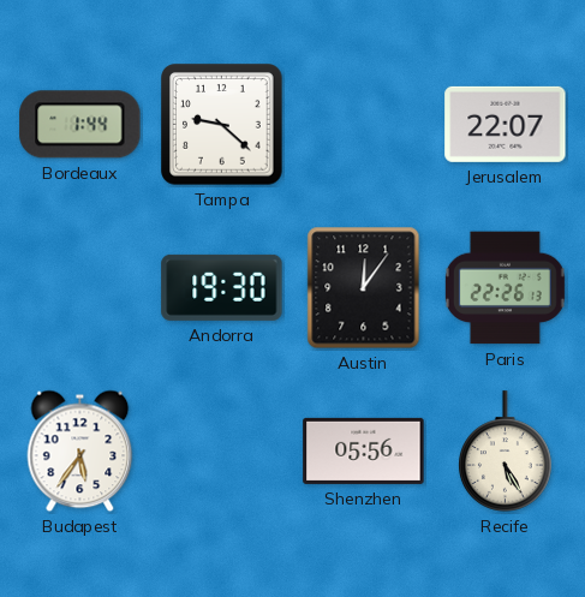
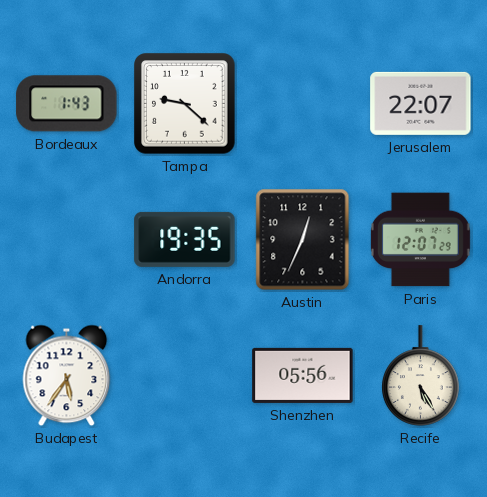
Bordeaux: 1:44 -> 1:43
Andorra: 19:30 -> 19:35
Austin: 12:06 -> 12:34
Paris: 22:26 -> 12:07
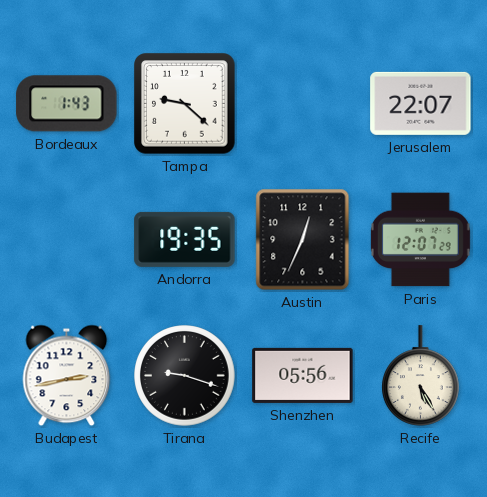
Budapest: 5:36 -> 2:43
Tirana: none -> 9:18
